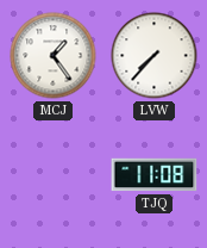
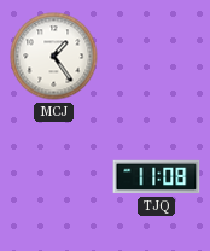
LVW: 7:37 -> none
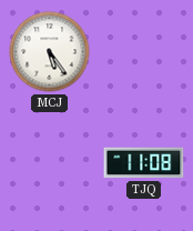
MCJ: 1:24 -> 5:24
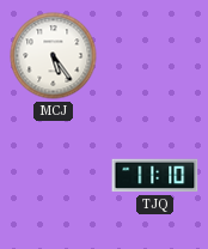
TJQ: 11:08 -> 11:10
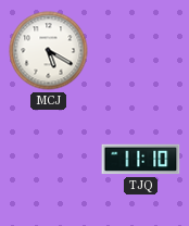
MCJ: 5:24 -> 5:20
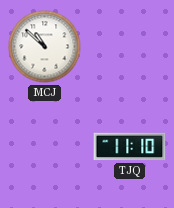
MCJ: 5:20 -> 10:52
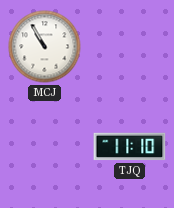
MCJ: 10:52 -> 10:55
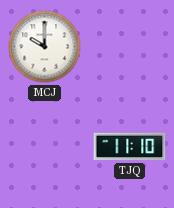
MCJ: 10:55 -> 10:00
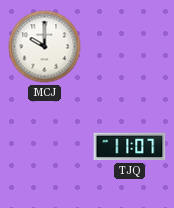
TJQ: 11:10 -> 11:07
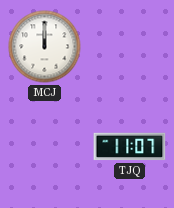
MCJ: 10:00 -> 12:00
